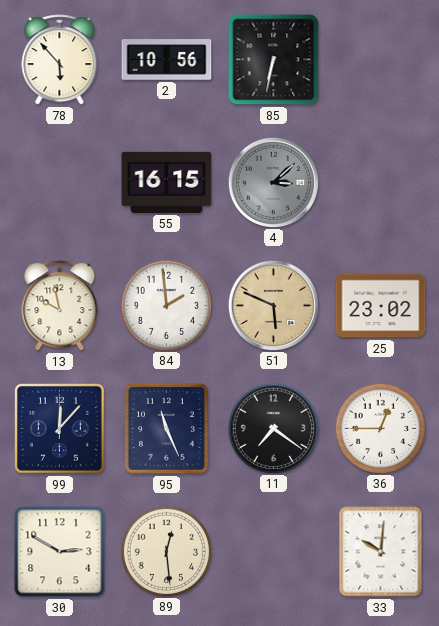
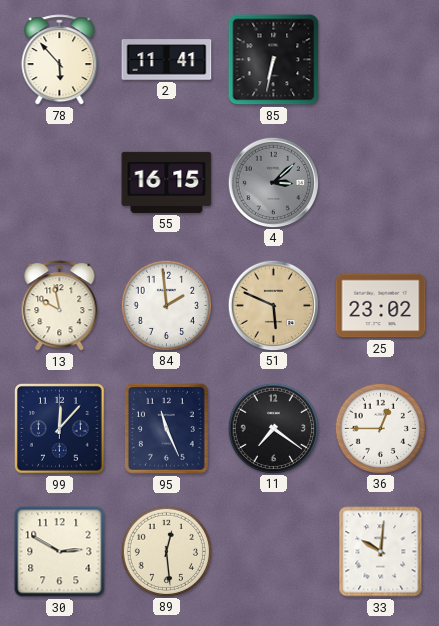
2: 10:56 -> 11:41
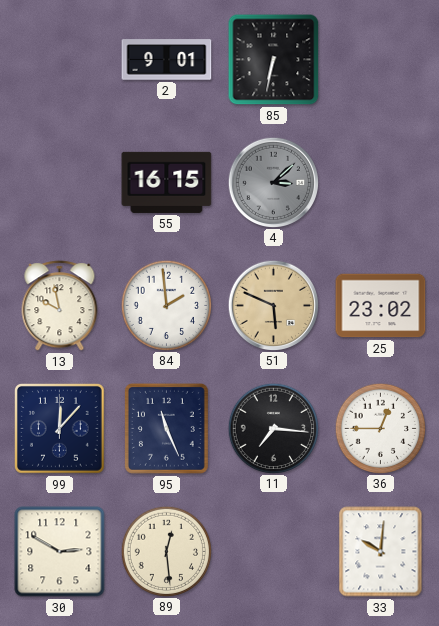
78: 5:53 -> none
2: 11:41 -> 9:01
11: 7:21 -> 7:16
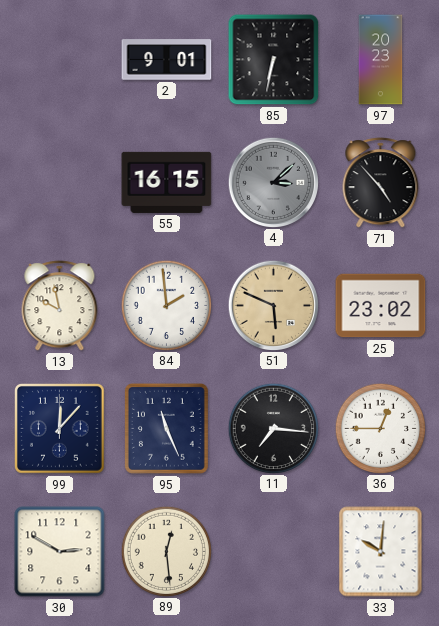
97: none -> 20:23
71: none -> 4:53
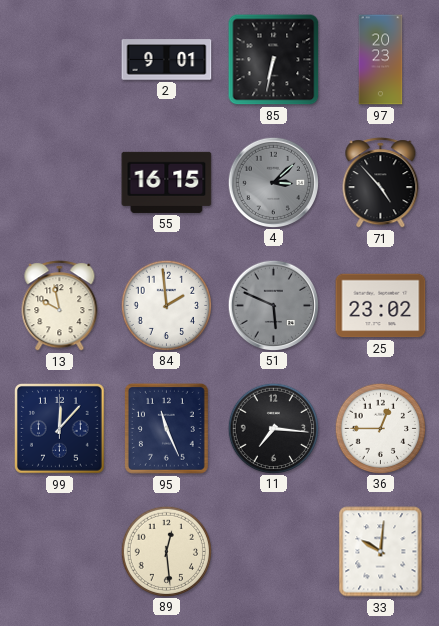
51 dial: champagne -> grey
30: 2:50 -> none
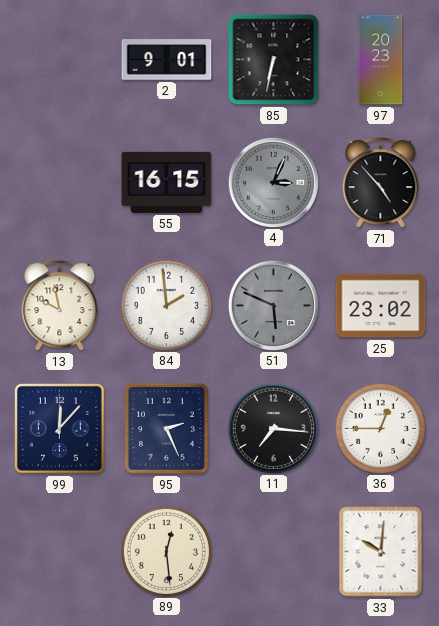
4: 3:08 -> 3:04
95: 11:26 -> 2:26
